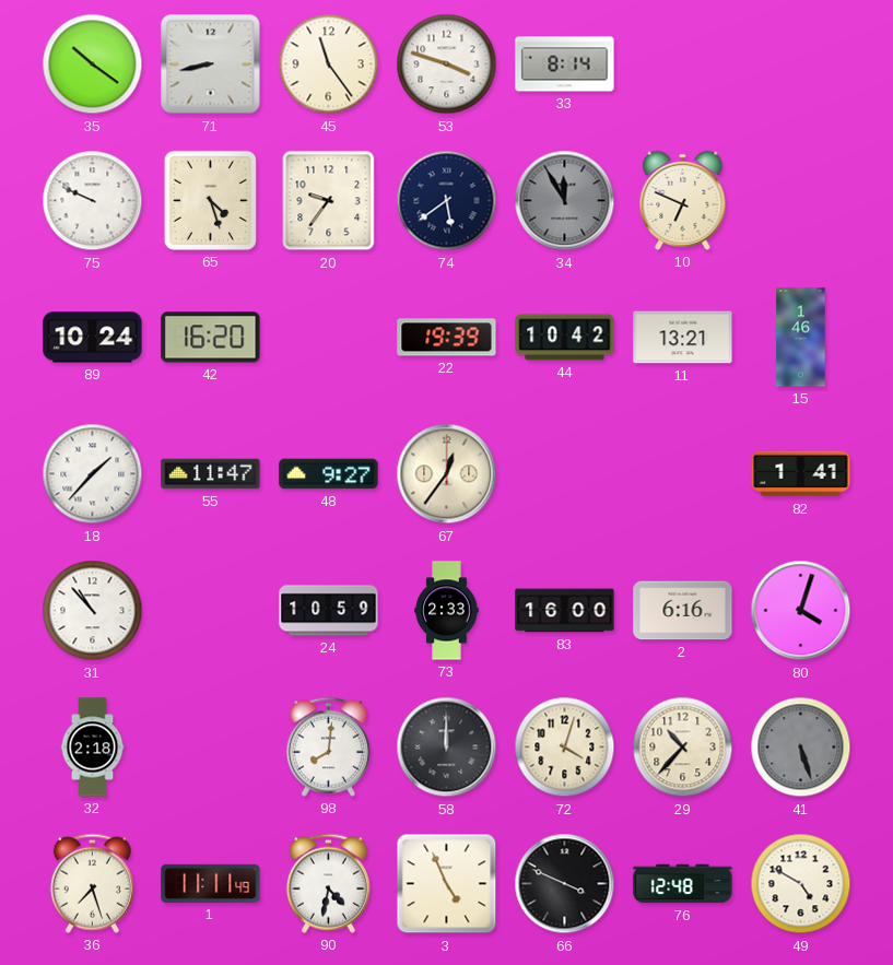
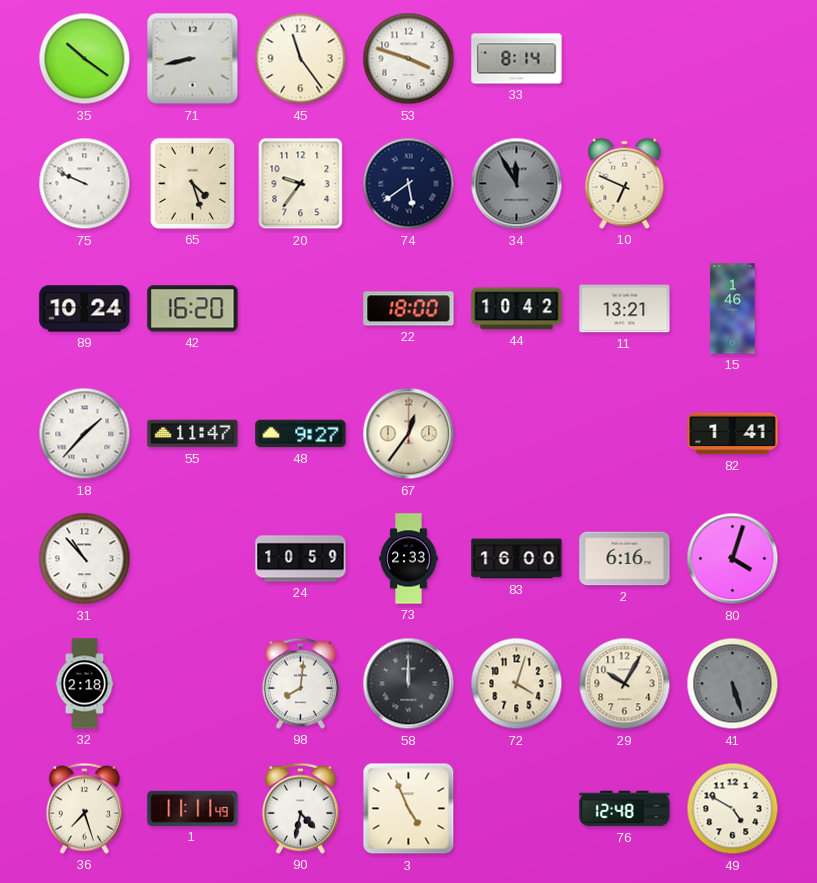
22: 19:39 -> 18:00
29: 10:37 -> 10:05
66: 3:49 -> none
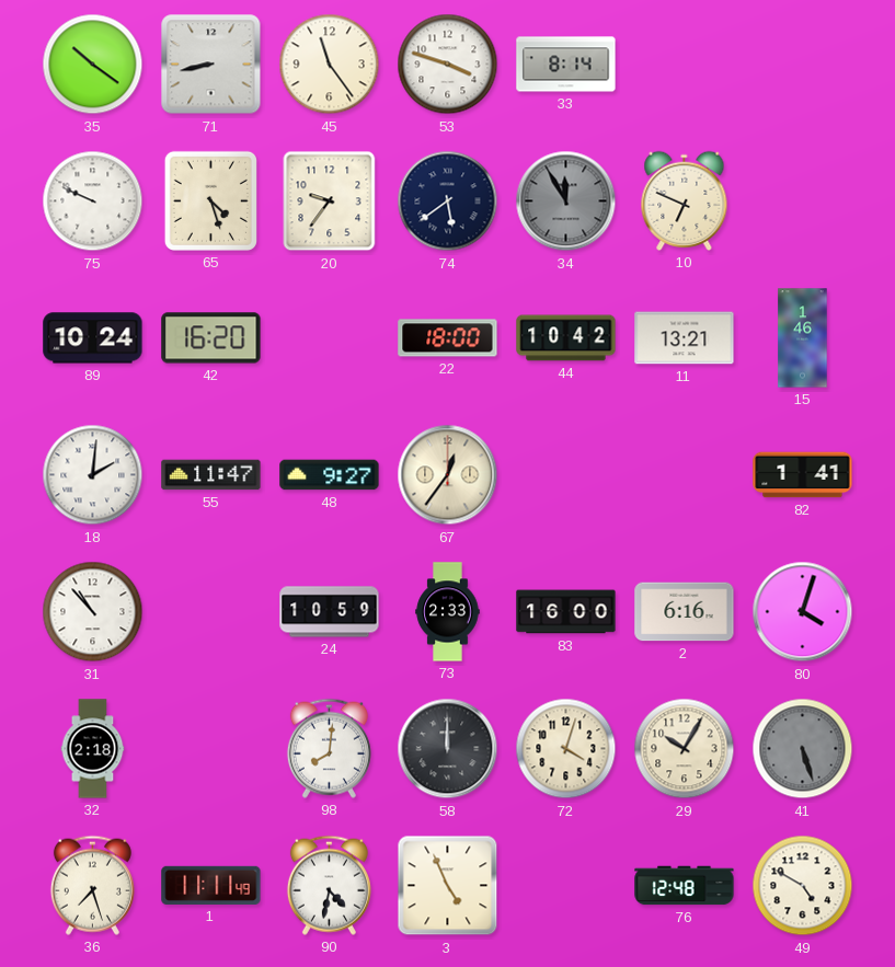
18: 1:37 -> 2:01
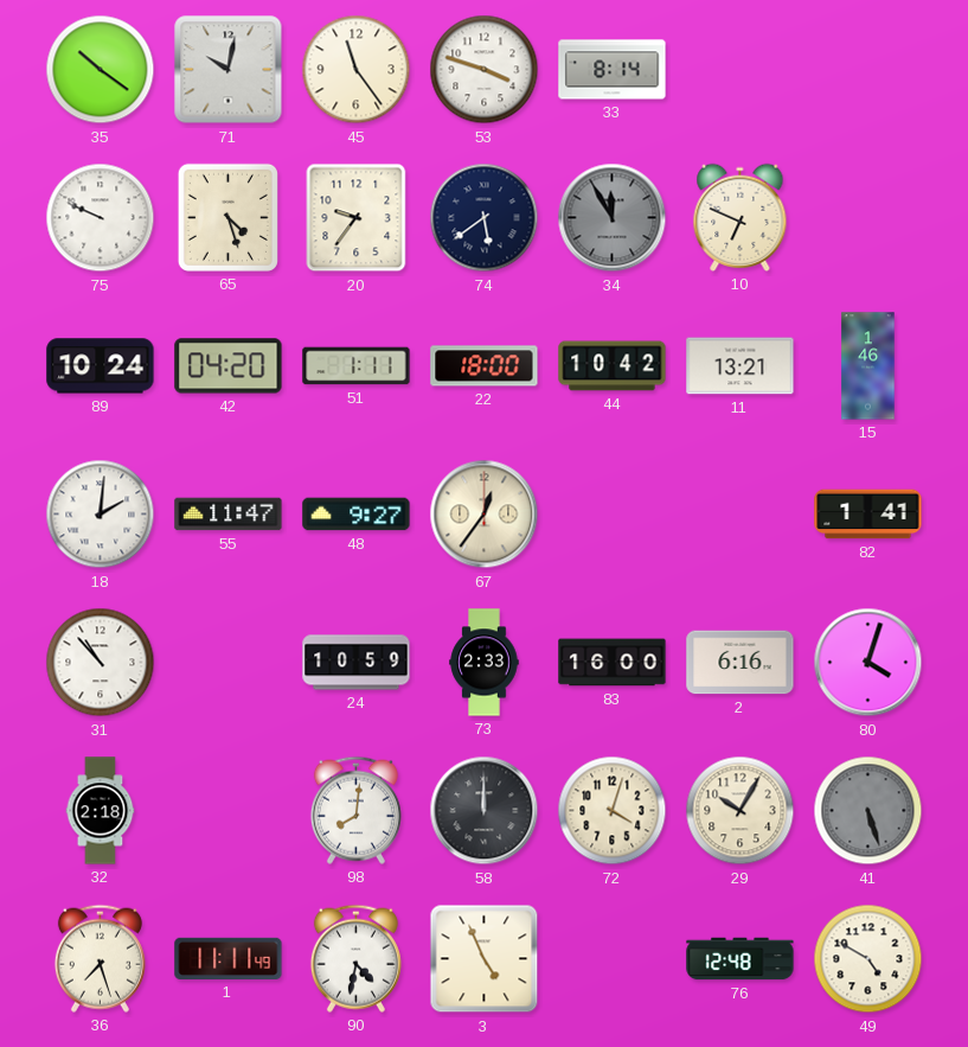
71: 8:43 -> 10:02
42: 16:20 -> 04:20
51: none -> 1:11
